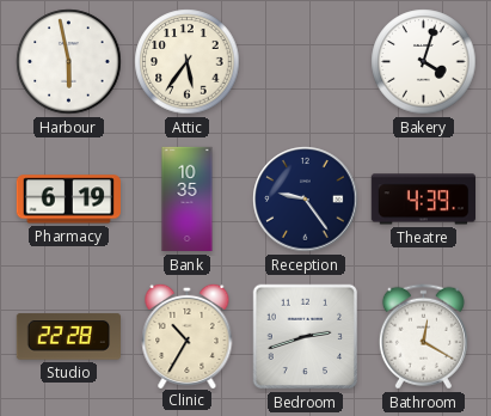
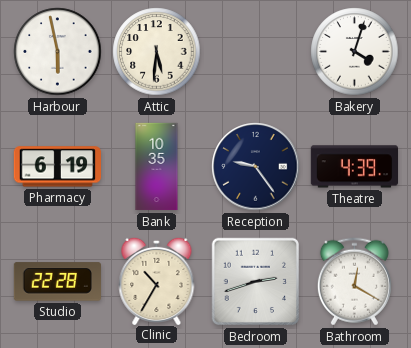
Attic: 5:36 -> 5:31
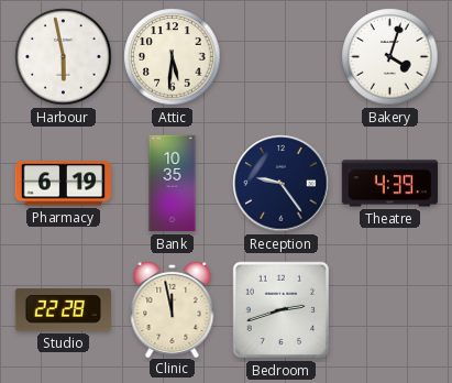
Clinic: 10:35 -> 11:58
Bathroom: 12:20 -> none
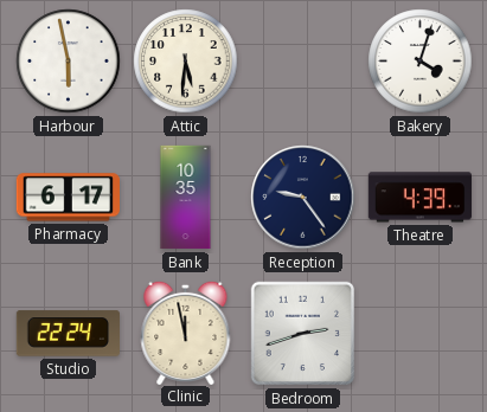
Pharmacy: 6:19 -> 6:17
Studio: 22:28 -> 22:24
